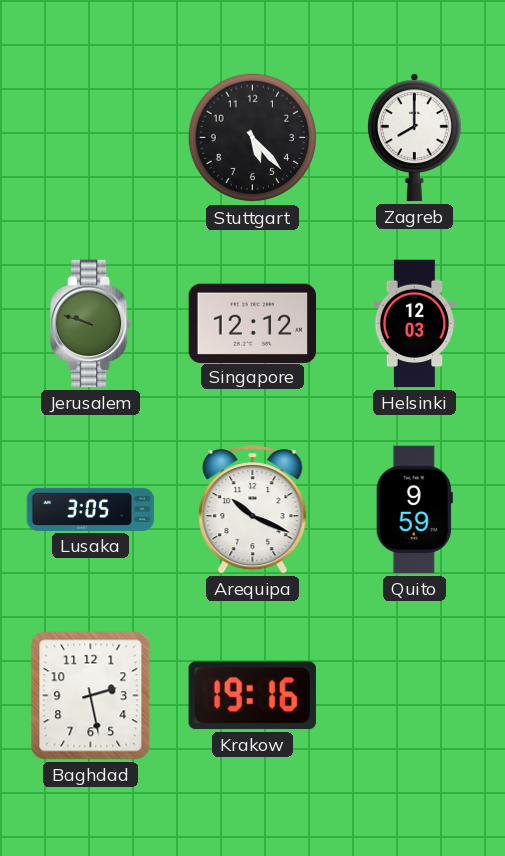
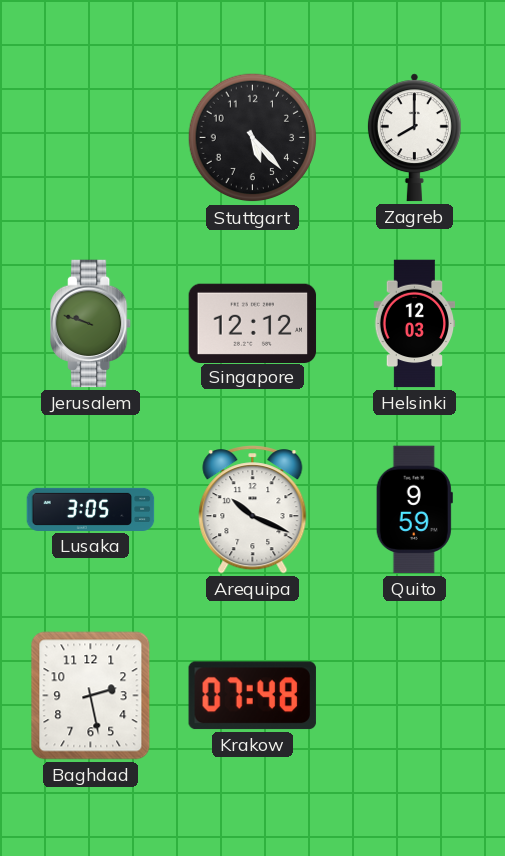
Krakow: 19:16 -> 07:48
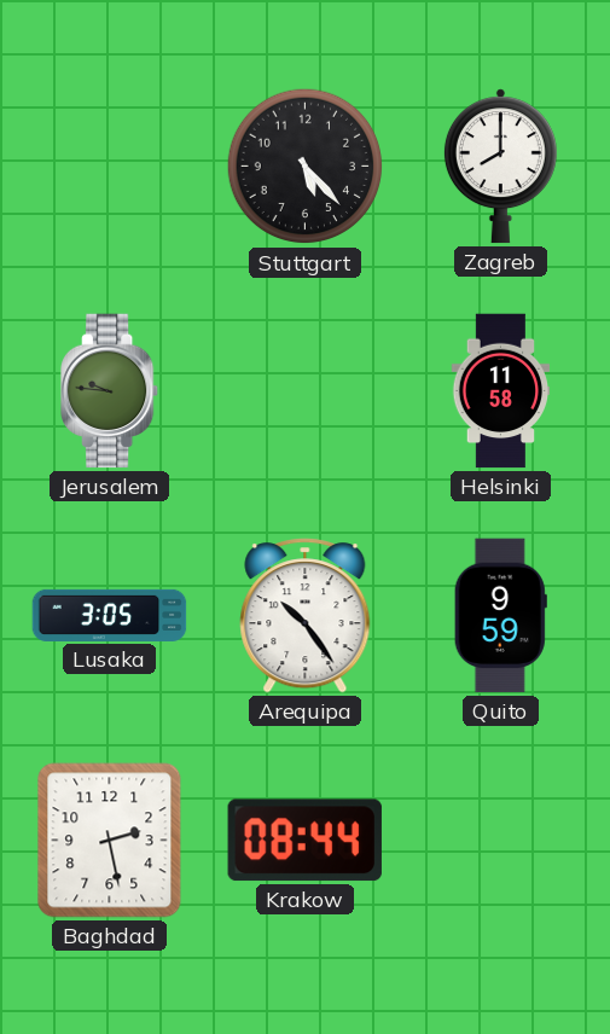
Jerusalem: 9:48 -> 9:46
Singapore: 12:12 -> none
Helsinki: 12:03 -> 11:58
Arequipa: 10:19 -> 10:24
Krakow: 07:48 -> 08:44
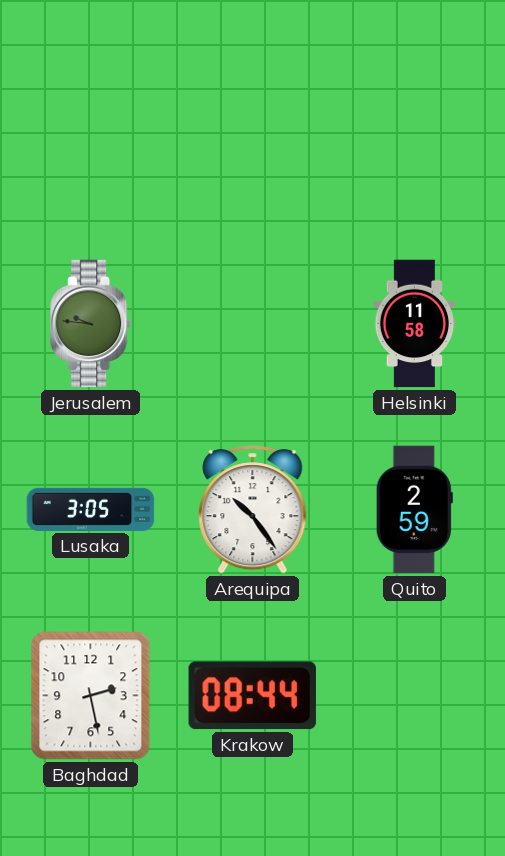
Stuttgart: 5:23 -> none
Zagreb: 8:00 -> none
Quito: 9:59 -> 2:59
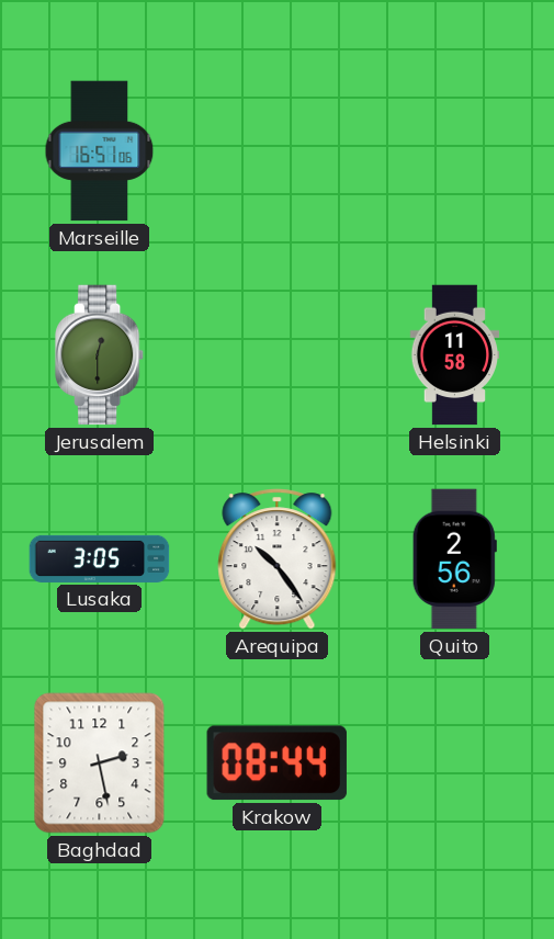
Marseille: none -> 16:51
Jerusalem: 9:46 -> 12:30
Quito: 2:59 -> 2:56
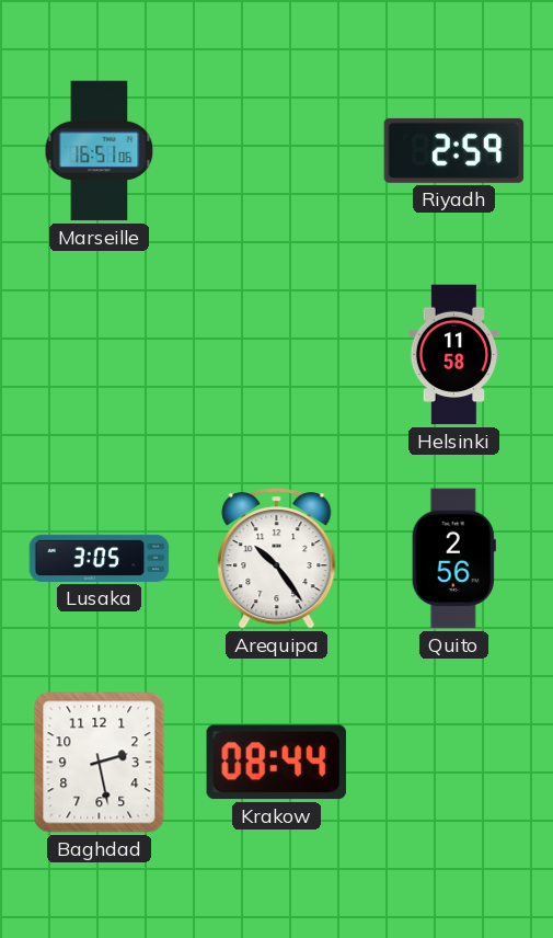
Riyadh: none -> 2:59
Jerusalem: 12:30 -> none
